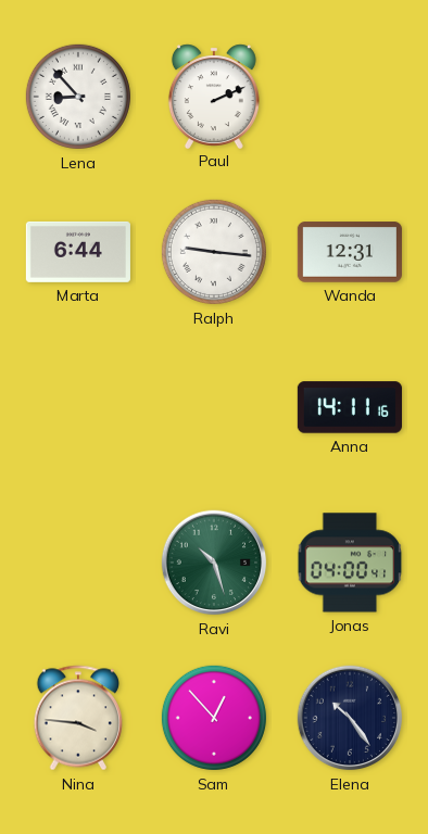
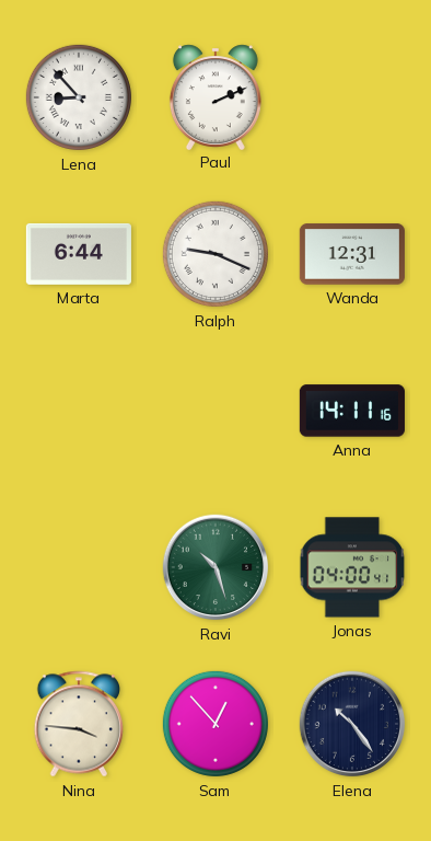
Ralph: 9:16 -> 9:19
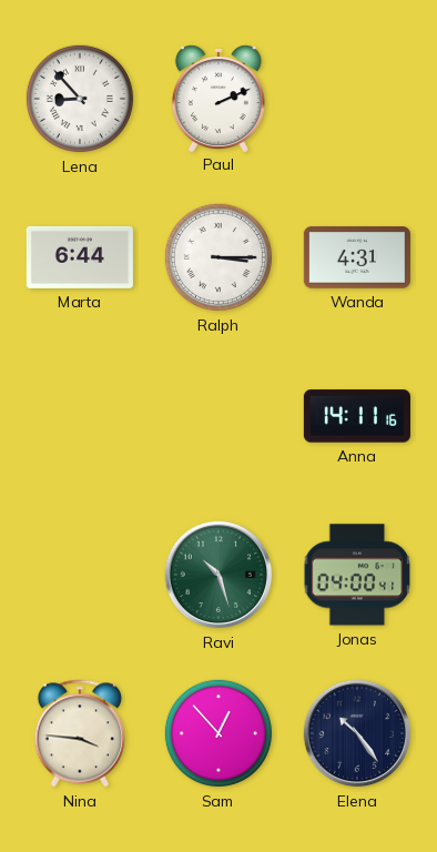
Ralph: 9:19 -> 3:15
Wanda: 12:31 -> 4:31
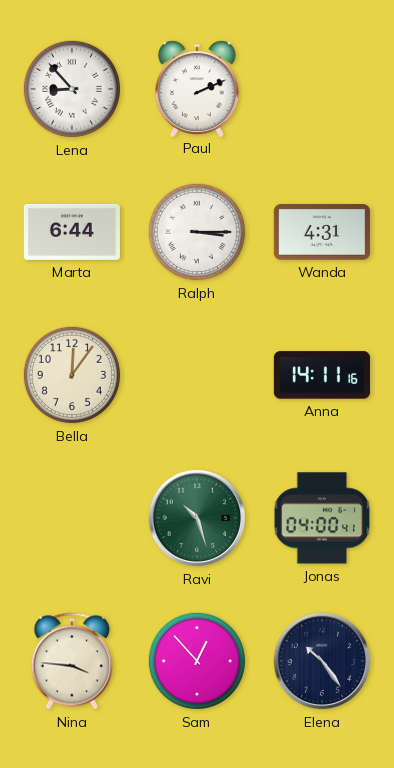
Bella: none -> 12:06
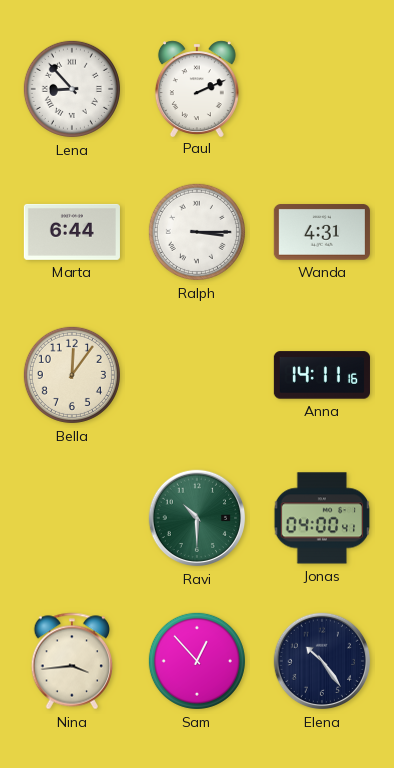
Ravi: 10:27 -> 10:30
Nina: 3:46 -> 3:44
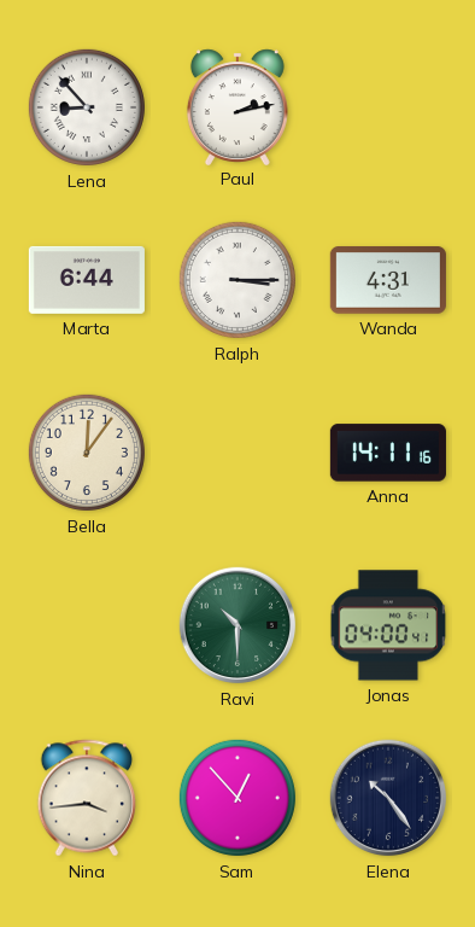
Paul: 2:11 -> 2:13
